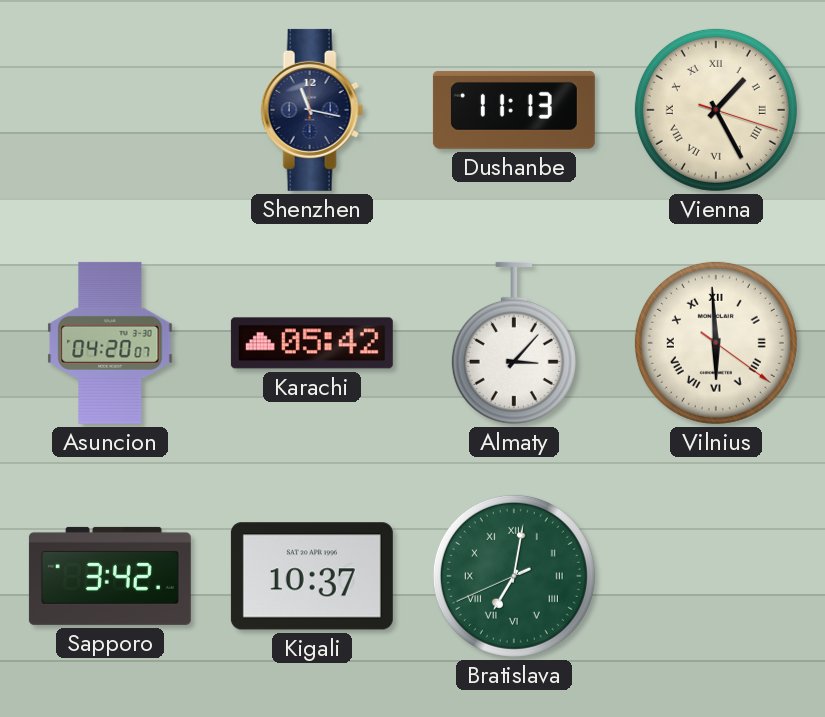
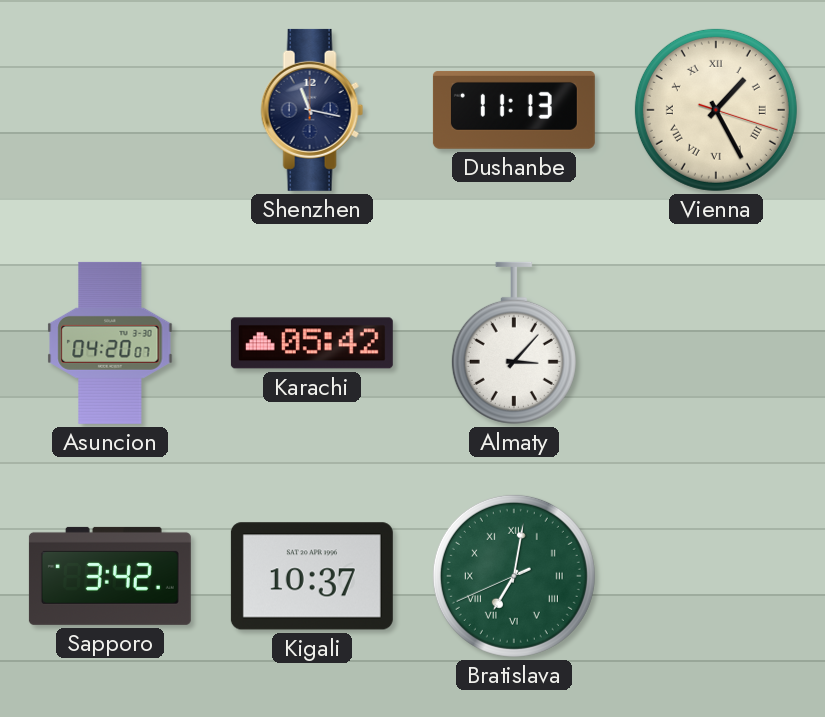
Vilnius: 5:59 -> none
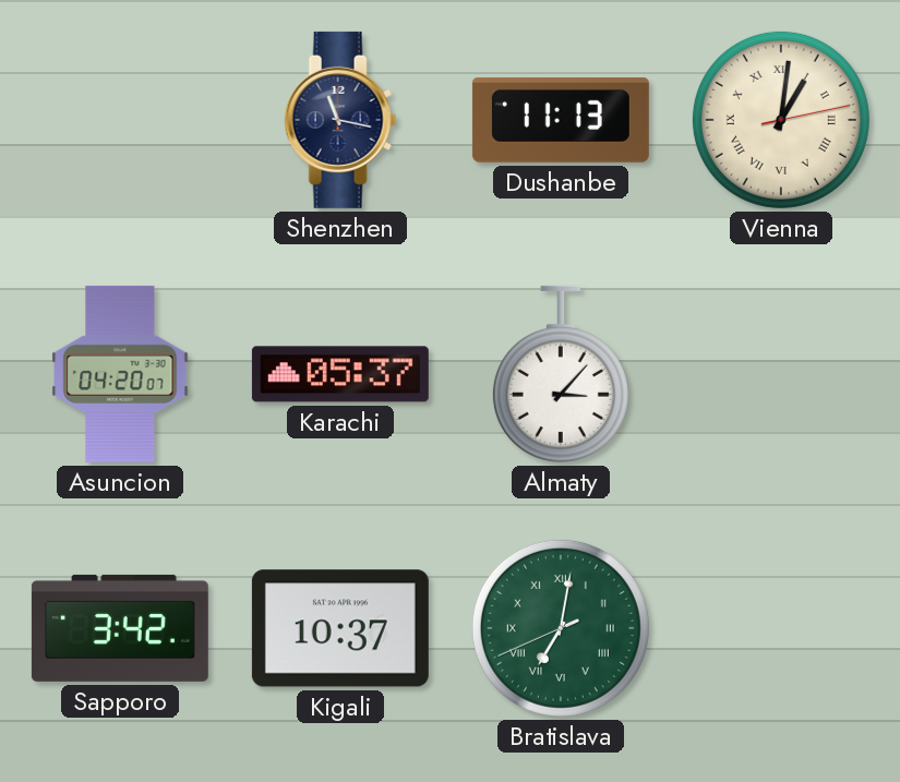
Vienna: 1:25 -> 1:01
Karachi: 05:42 -> 05:37
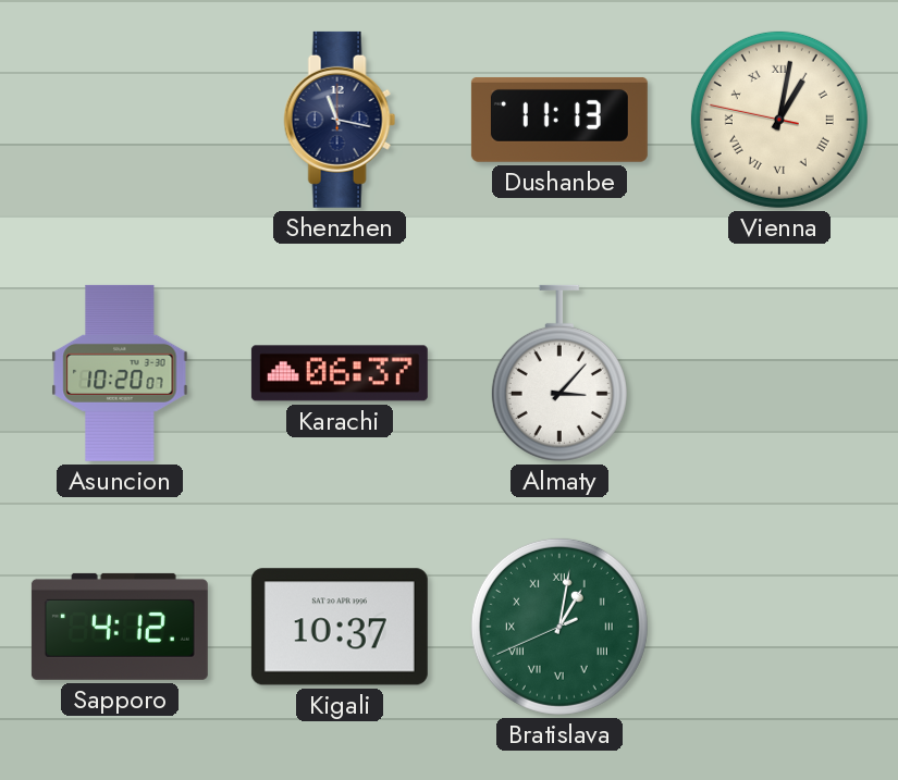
Vienna: 1:01:13 -> 1:01:47
Asuncion: 04:20 -> 10:20
Karachi: 05:37 -> 06:37
Sapporo: 3:42 -> 4:12
Bratislava: 7:01 -> 1:01
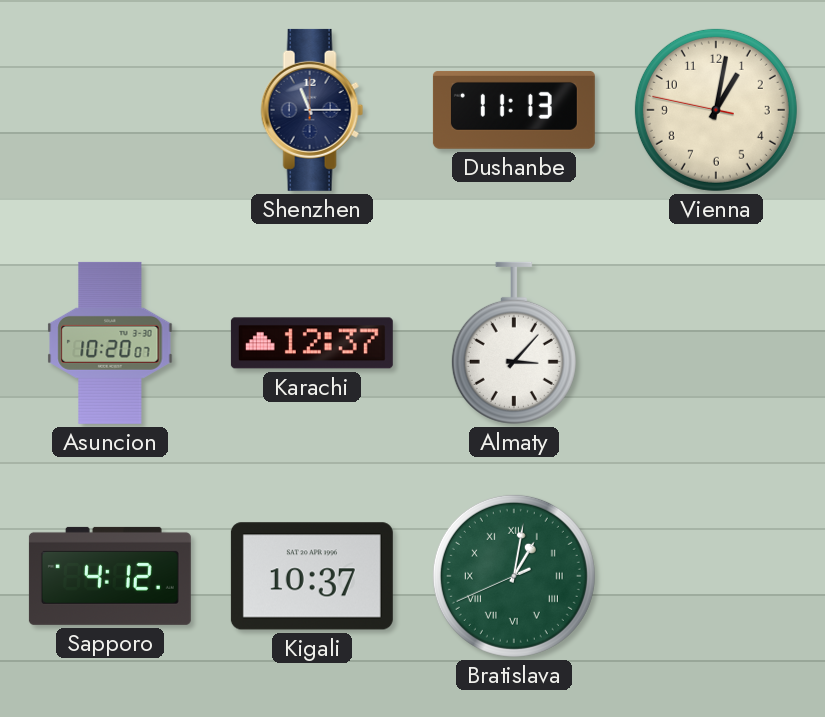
Shenzhen: 11:17 -> 11:15
Vienna numerals: Roman -> Arabic
Karachi: 06:37 -> 12:37
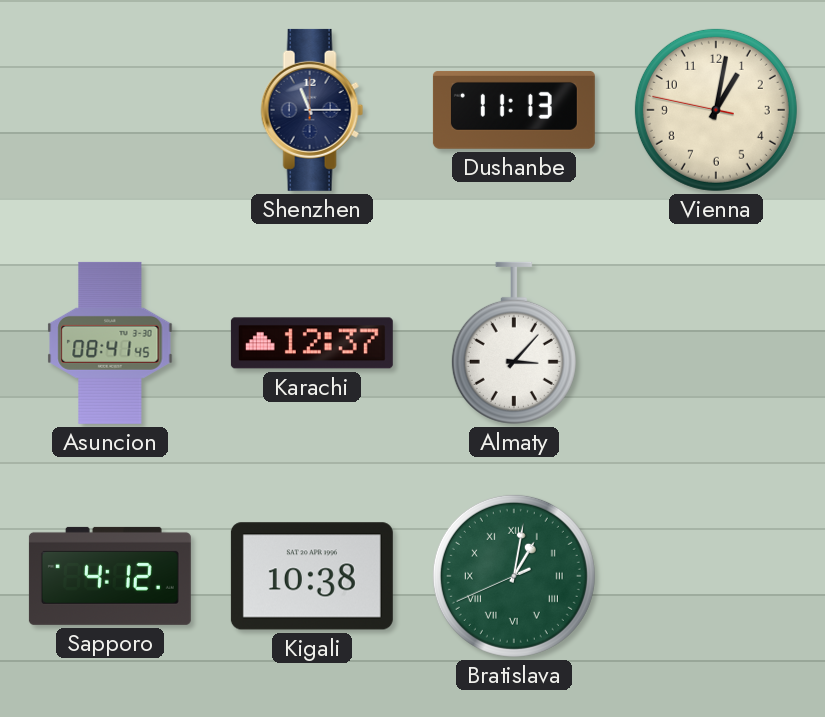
Asuncion: 10:20 -> 08:41
Kigali: 10:37 -> 10:38
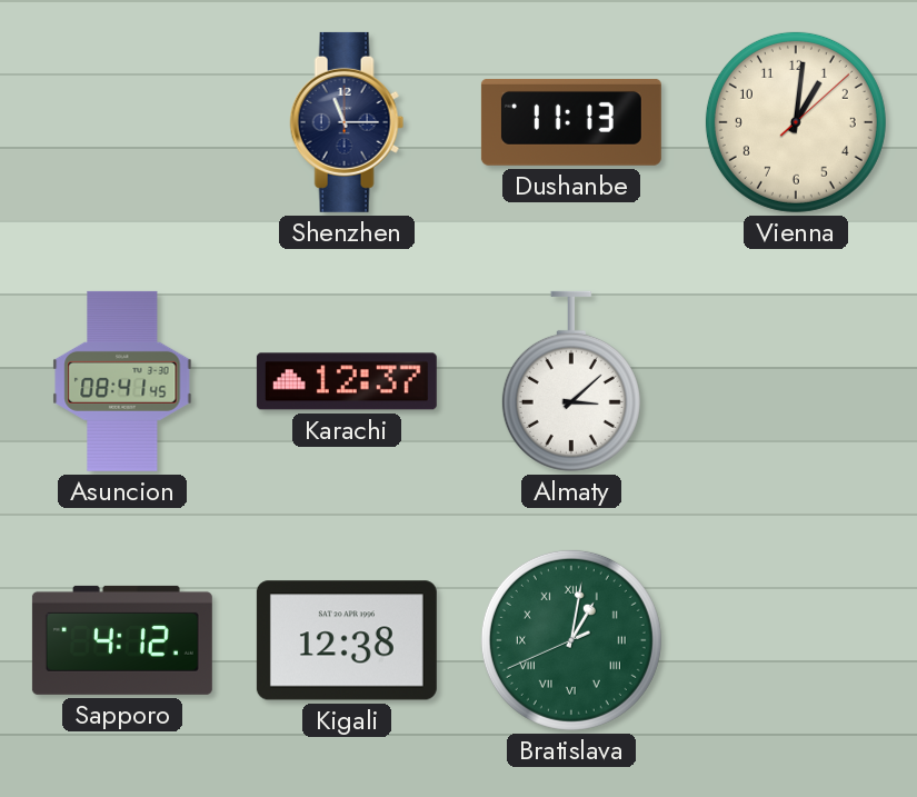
Vienna: 1:01:47 -> 1:01:08
Almaty: 3:07 -> 3:08
Kigali: 10:38 -> 12:38
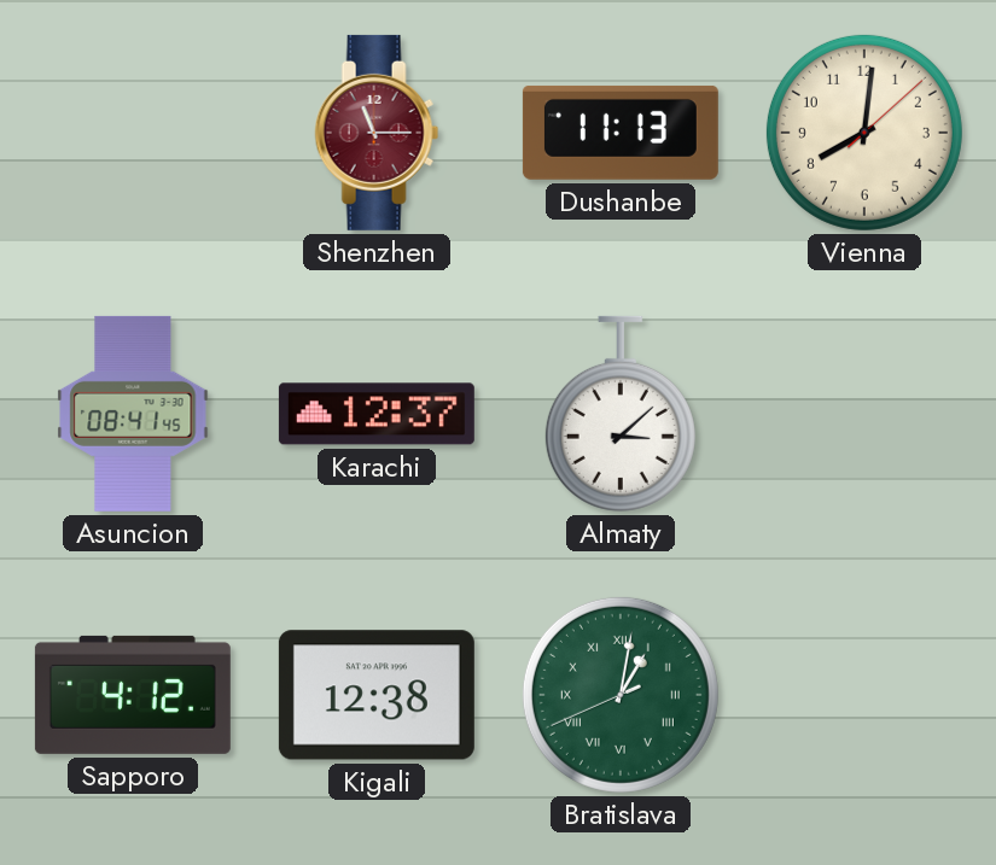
Shenzhen dial: navy -> burgundy
Vienna: 1:01 -> 8:01
